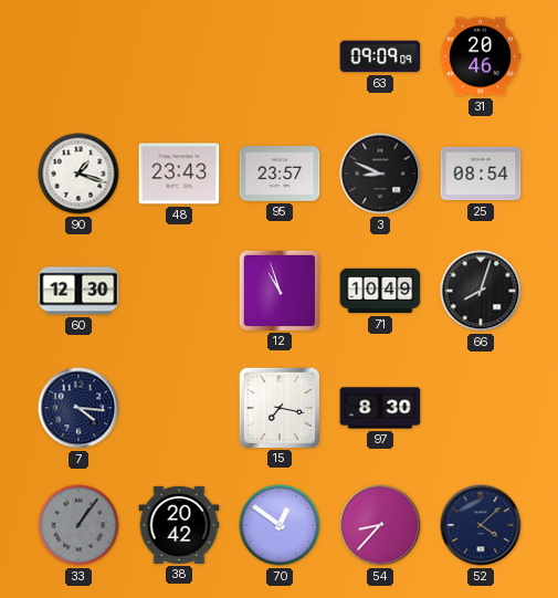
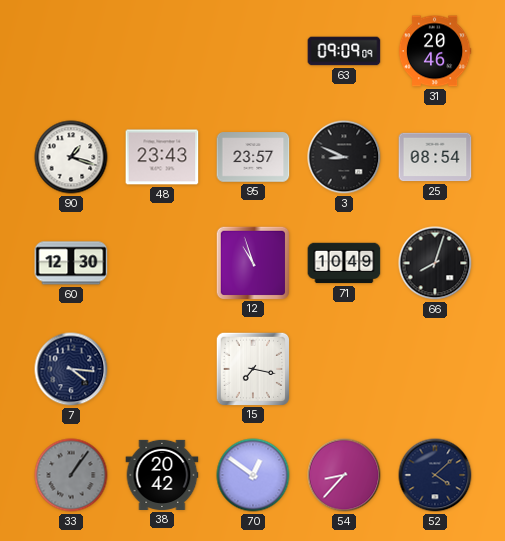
97: 8:30 -> none
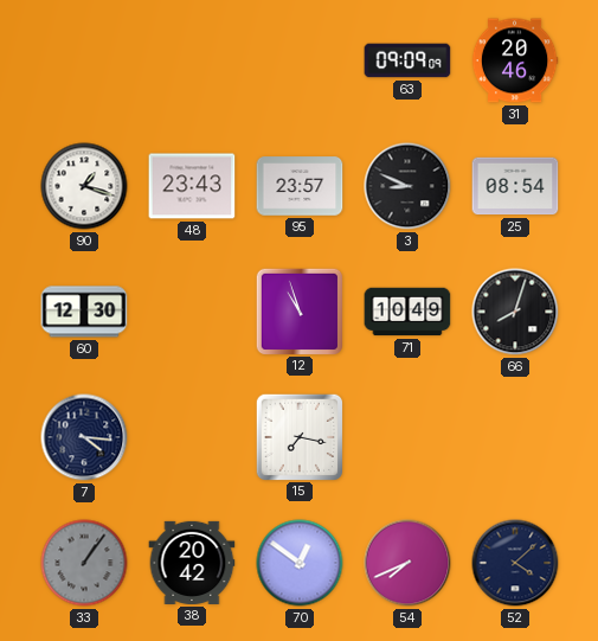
54: 8:37 -> 7:41
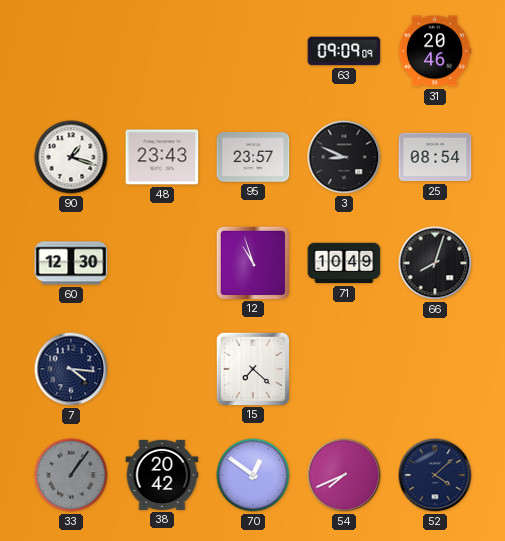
15: 7:17 -> 7:22
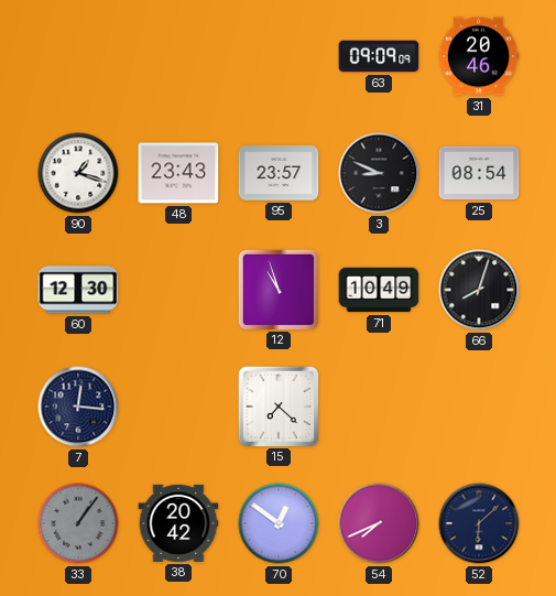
7: 4:16 -> 12:16
52: 4:08 -> 6:08
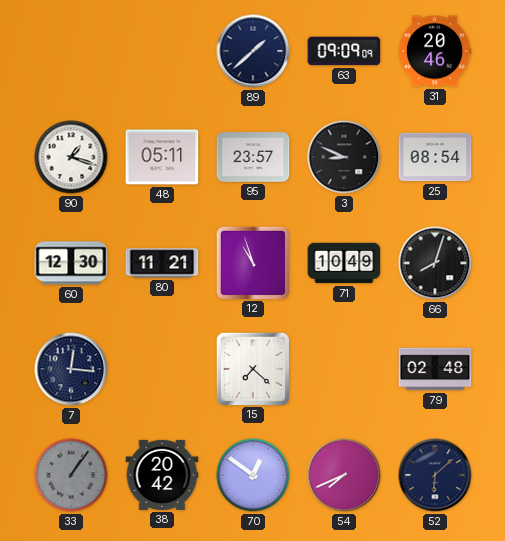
89: none -> 1:38
48: 23:43 -> 05:11
80: none -> 11:21
79: none -> 02:48
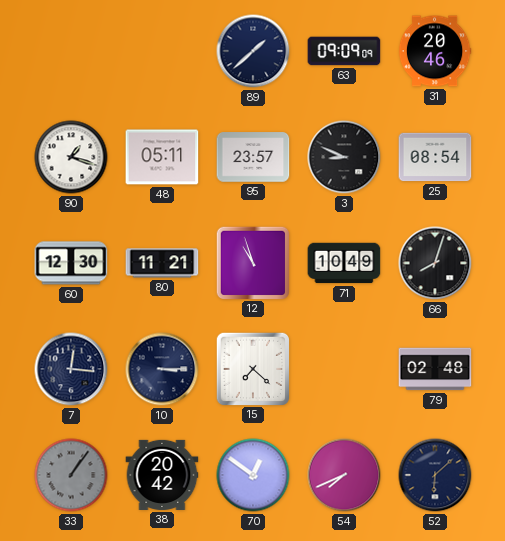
10: none -> 3:15
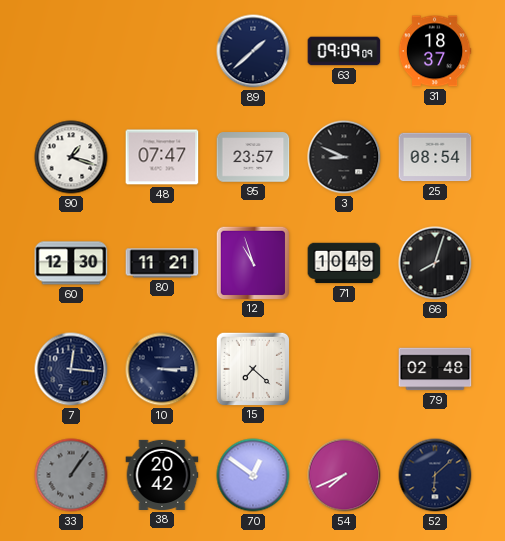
31: 20:46 -> 18:37
48: 05:11 -> 07:47
